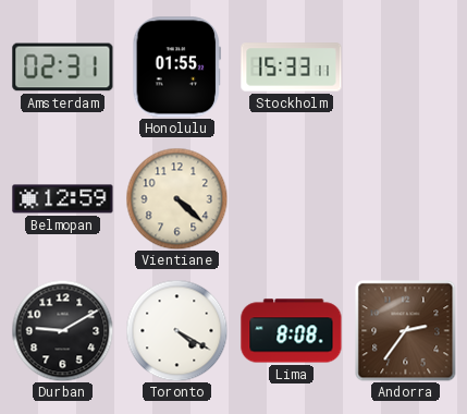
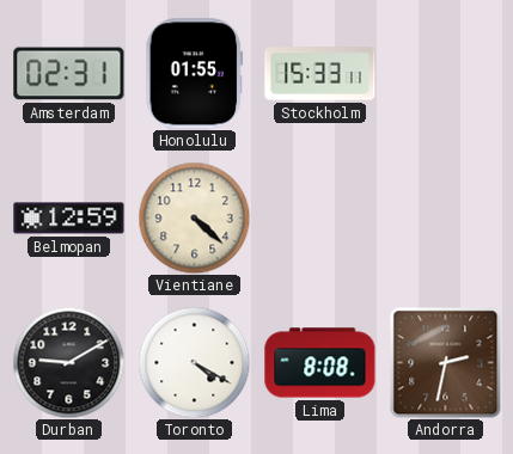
Andorra: 2:36 -> 2:32
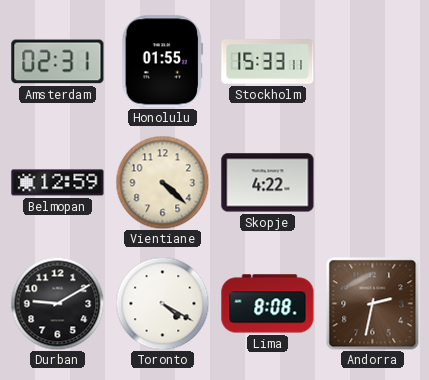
Skopje: none -> 4:22
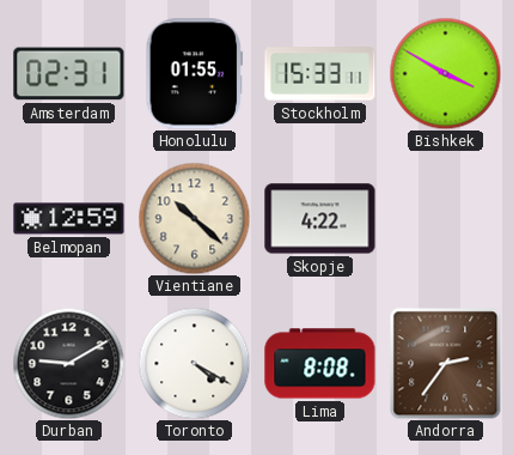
Bishkek: none -> 3:50
Vientiane: 4:22 -> 10:22
Andorra: 2:32 -> 2:36
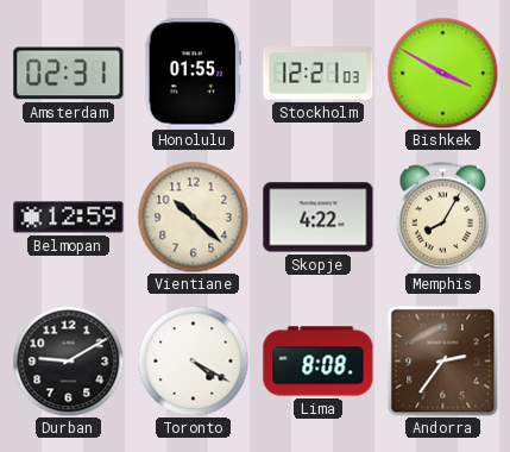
Stockholm: 15:33 -> 12:21
Memphis: none -> 8:05
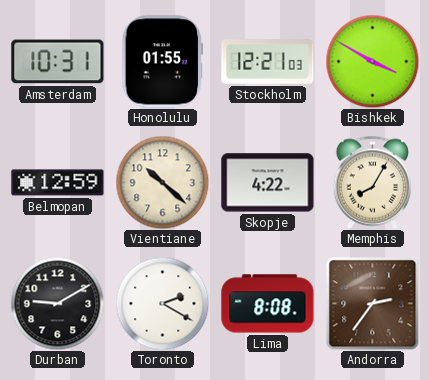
Amsterdam: 02:31 -> 10:31
Toronto: 4:20 -> 2:20
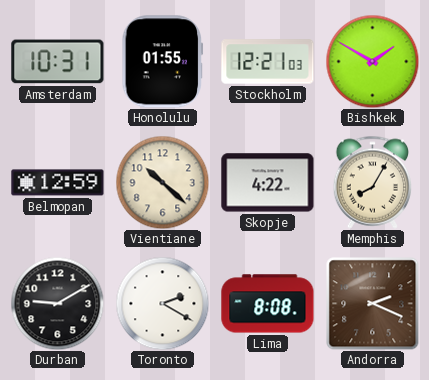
Bishkek: 3:50 -> 1:50
Andorra: 2:36 -> 2:19
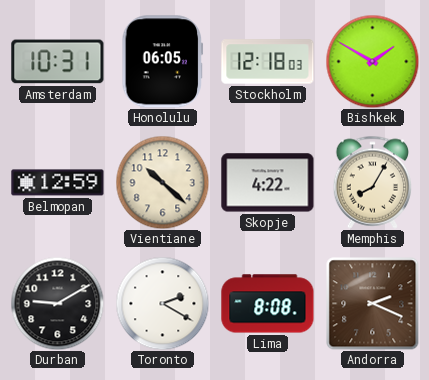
Honolulu: 01:55 -> 06:05
Stockholm: 12:21 -> 12:18
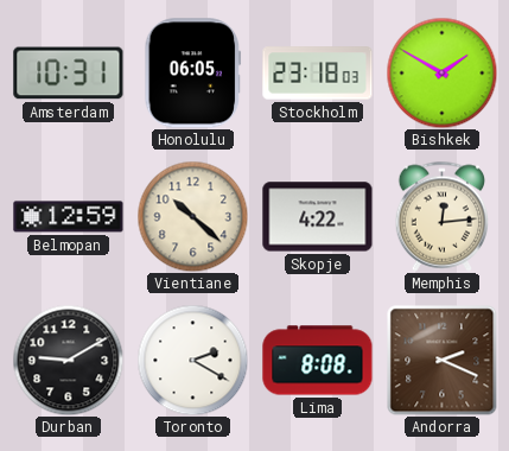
Stockholm: 12:18 -> 23:18
Memphis: 8:05 -> 12:14
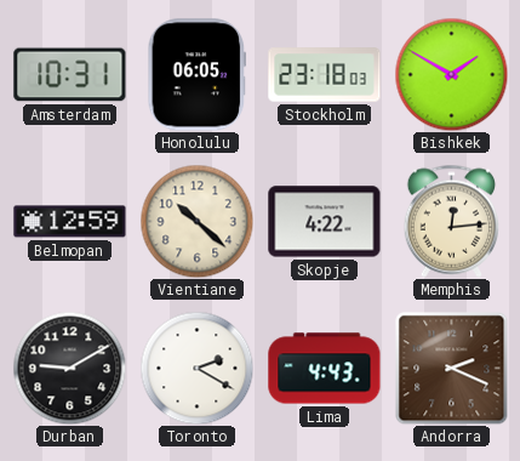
Lima: 8:08 -> 4:43
